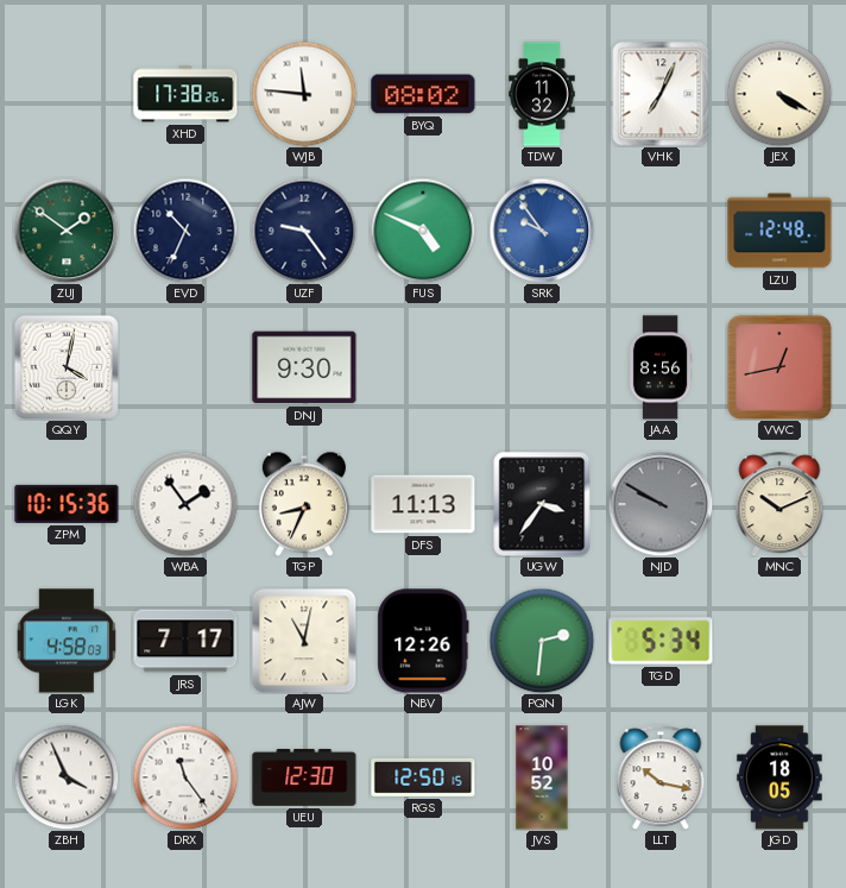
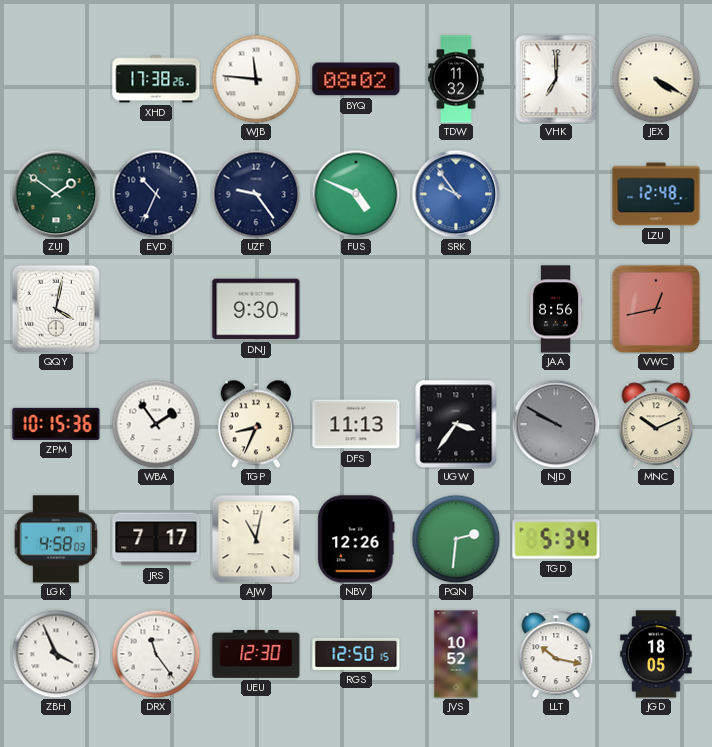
VHK: 7:04 -> 7:00
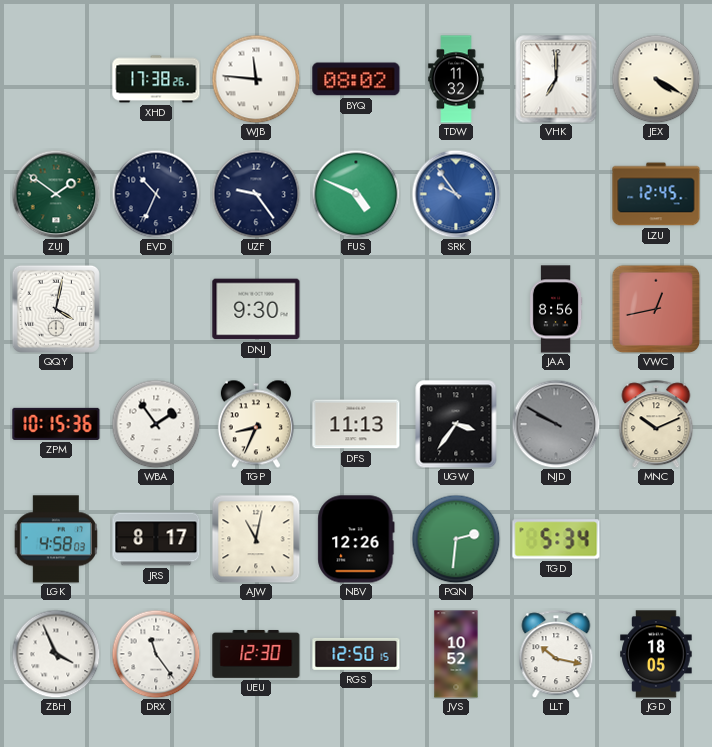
LZU: 12:48 -> 12:45
JRS: 7:17 -> 8:17
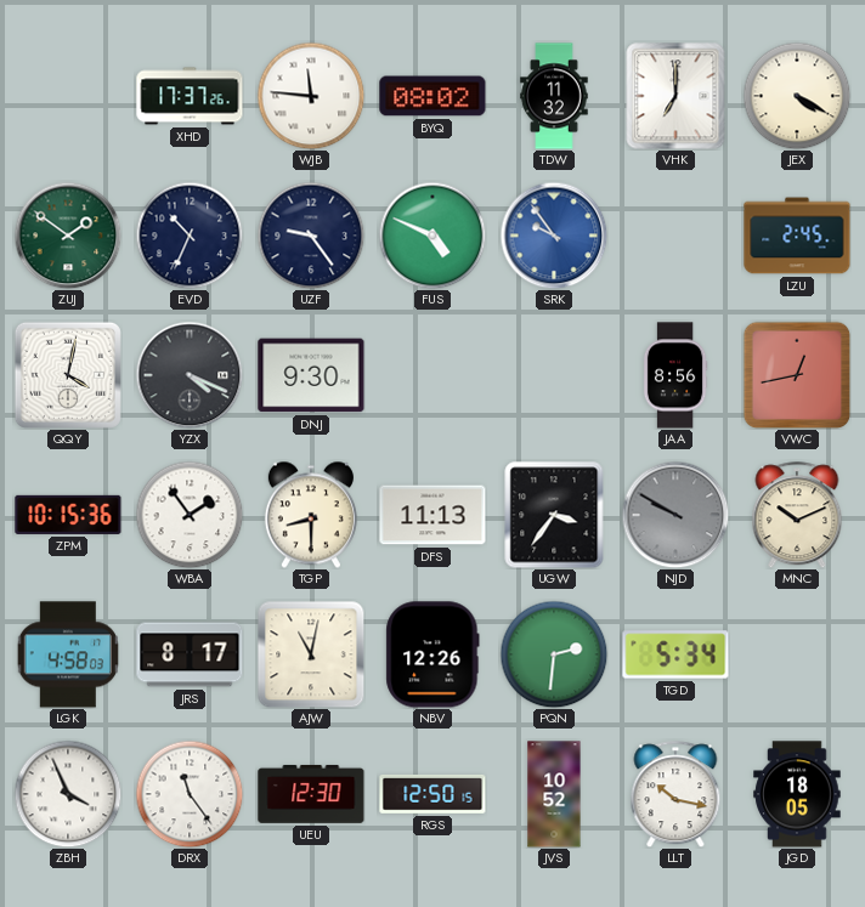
XHD: 17:38 -> 17:37
LZU: 12:45 -> 2:45
YZX: none -> 4:19
TGP: 8:34 -> 8:30
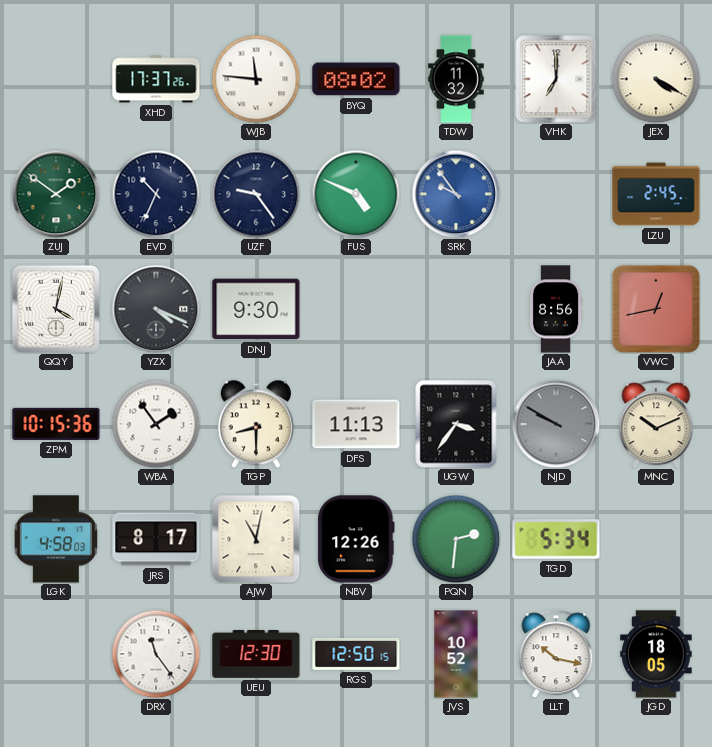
ZBH: 3:56 -> none
